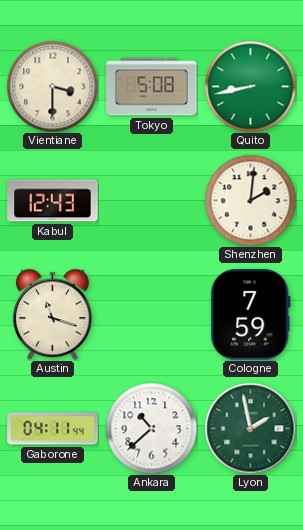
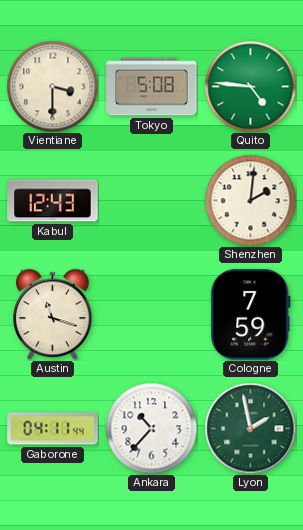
Quito: 8:43 -> 4:46
Ankara: 10:38 -> 10:37
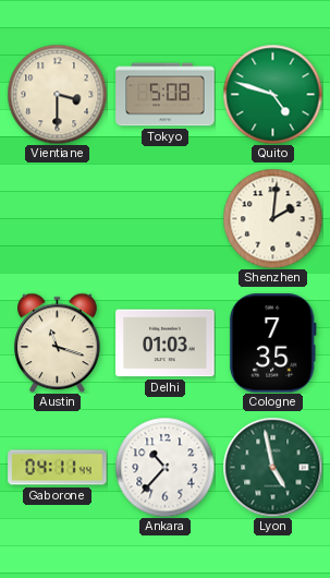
Quito: 4:46 -> 4:48
Kabul: 12:43 -> none
Delhi: none -> 01:03
Cologne: 7:59 -> 7:35
Lyon: 1:58 -> 4:58
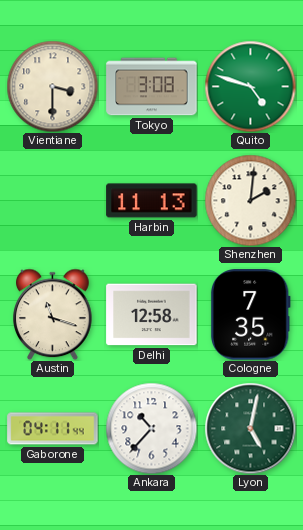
Tokyo: 5:08 -> 3:08
Harbin: none -> 11:13
Delhi: 01:03 -> 12:58
Lyon: 4:58 -> 5:02
